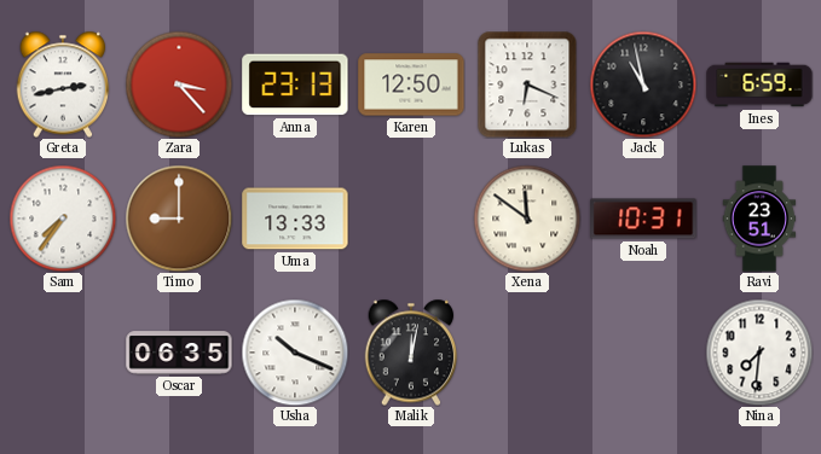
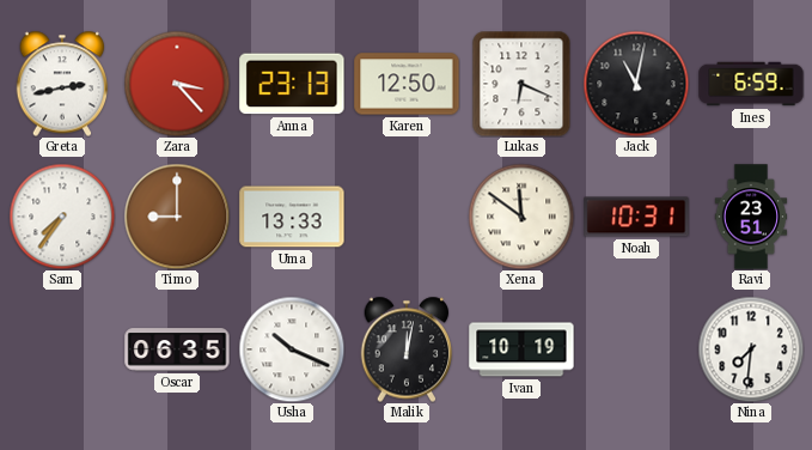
Jack: 10:58 -> 11:02
Ivan: none -> 10:19
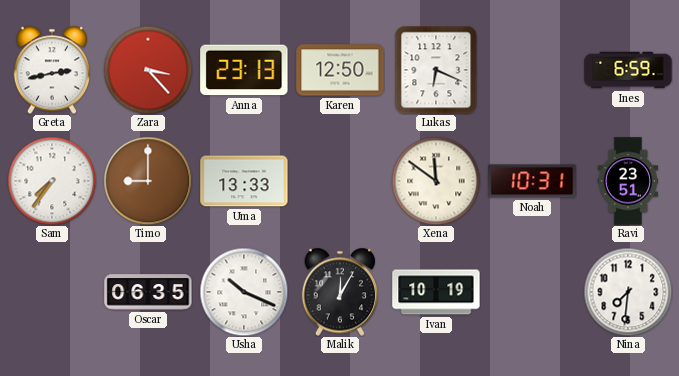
Jack: 11:02 -> none
Malik: 12:02 -> 12:05
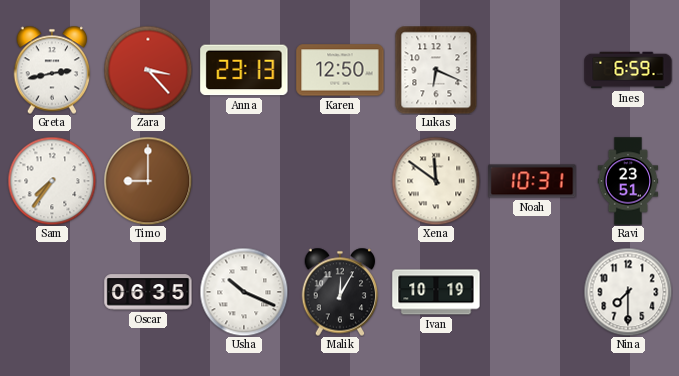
Uma: 13:33 -> none
Nina: 7:31 -> 7:30
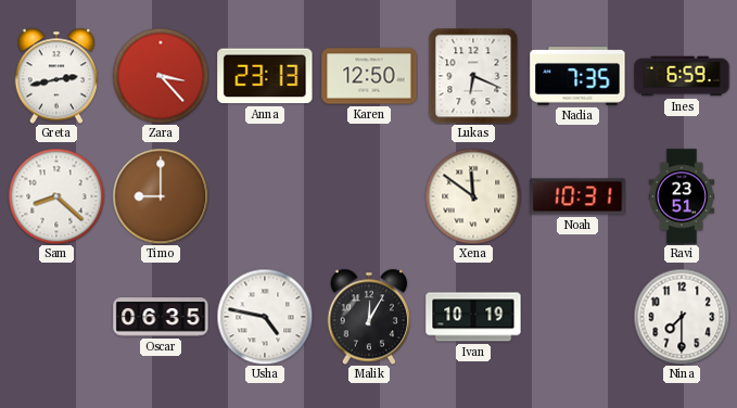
Nadia: none -> 7:35
Sam: 7:36 -> 8:22
Usha: 10:19 -> 4:47
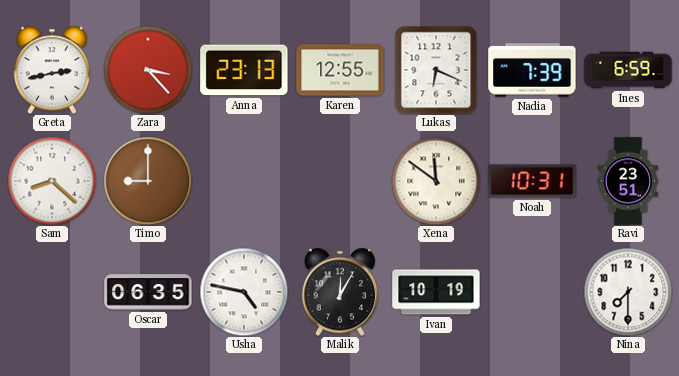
Karen: 12:50 -> 12:55
Nadia: 7:35 -> 7:39
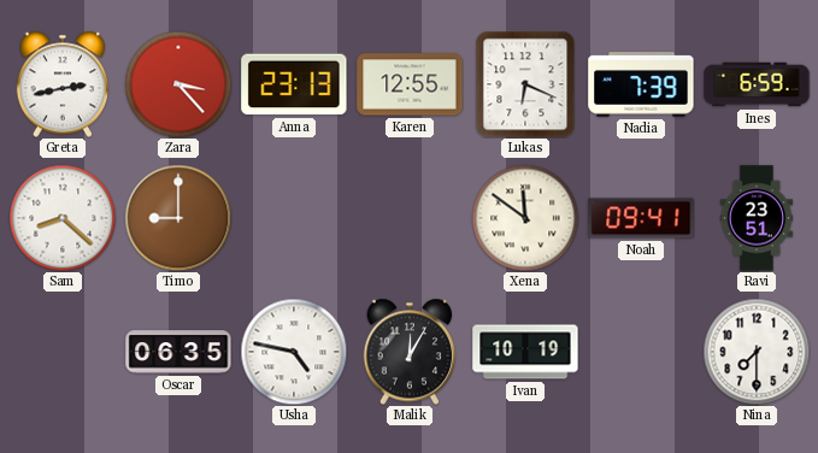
Noah: 10:31 -> 09:41
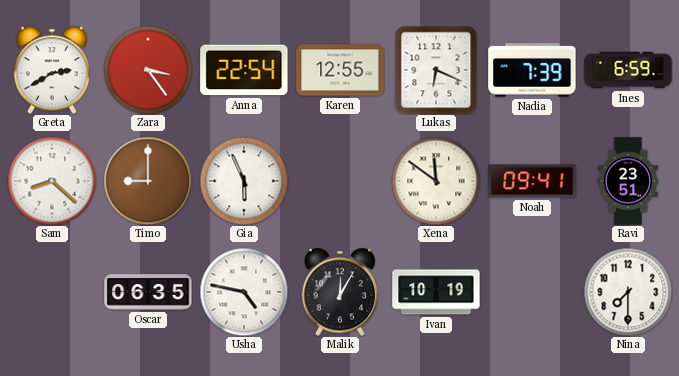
Greta: 2:43 -> 2:40
Zara: 3:23 -> 3:24
Anna: 23:13 -> 22:54
Gia: none -> 5:56
